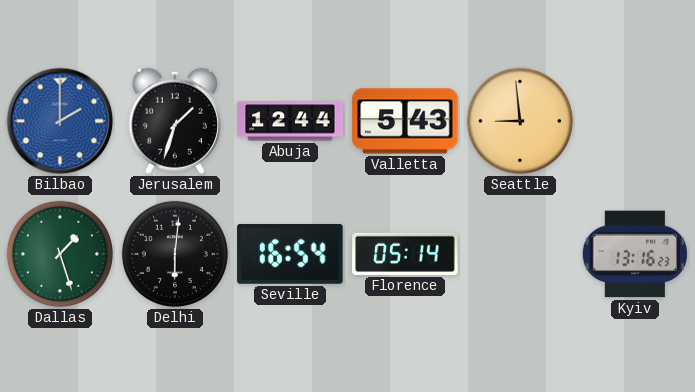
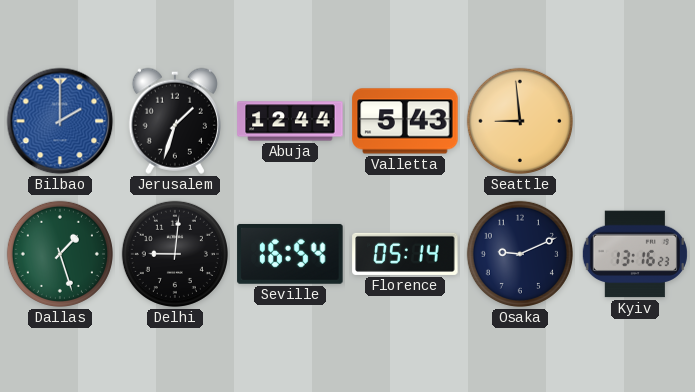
Delhi: 6:01 -> 9:01
Osaka: none -> 9:11
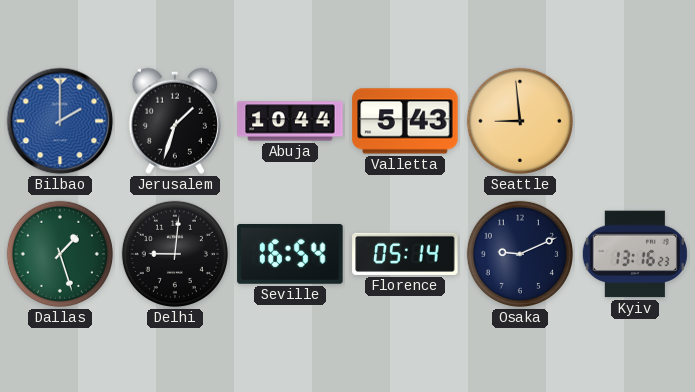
Abuja: 12:44 -> 10:44
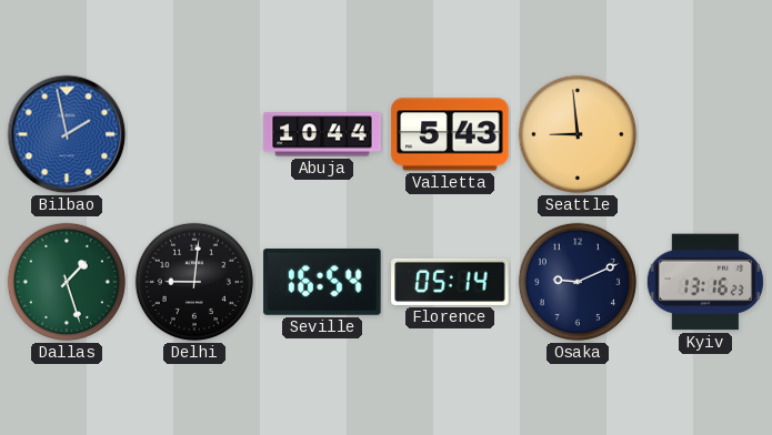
Bilbao: 2:00 -> 1:58
Jerusalem: 1:33 -> none
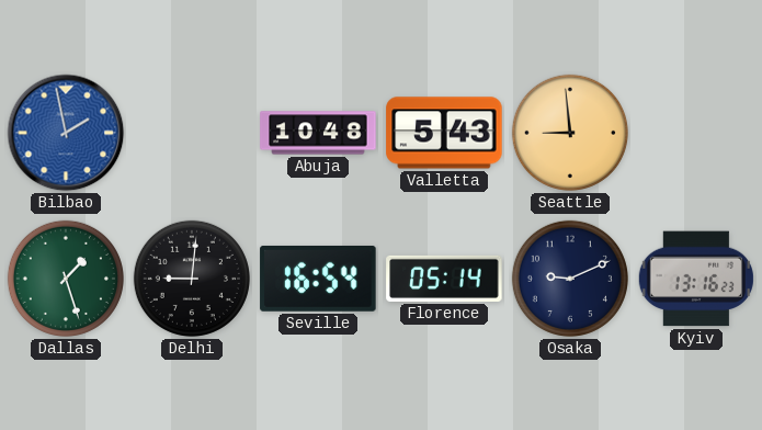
Abuja: 10:44 -> 10:48
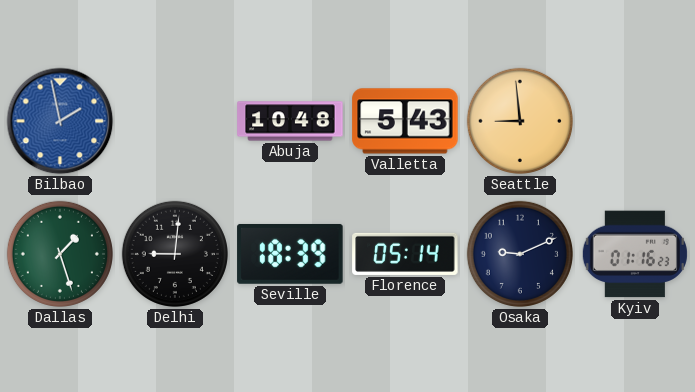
Seville: 16:54 -> 18:39
Kyiv: 13:16 -> 01:16
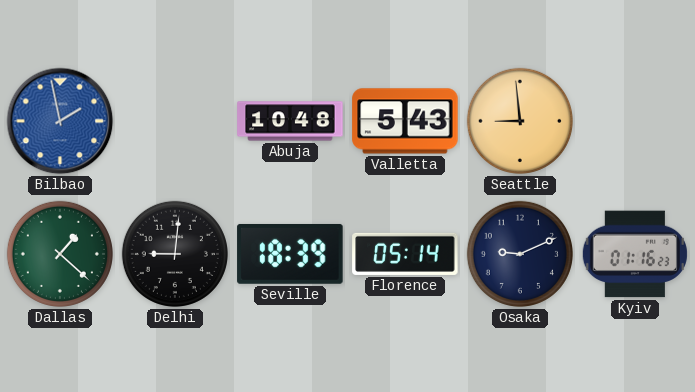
Dallas: 1:27 -> 1:22
